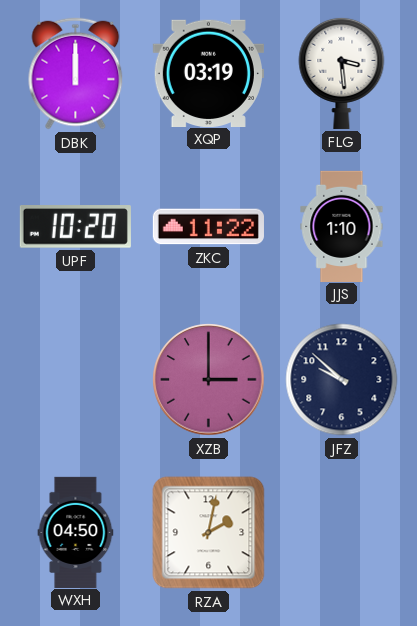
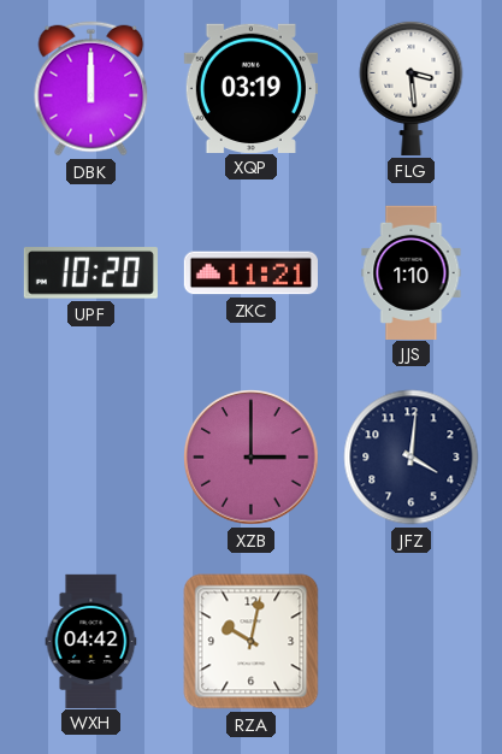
ZKC: 11:22 -> 11:21
JFZ: 9:52 -> 4:01
WXH: 04:50 -> 04:42
RZA: 2:02 -> 10:02
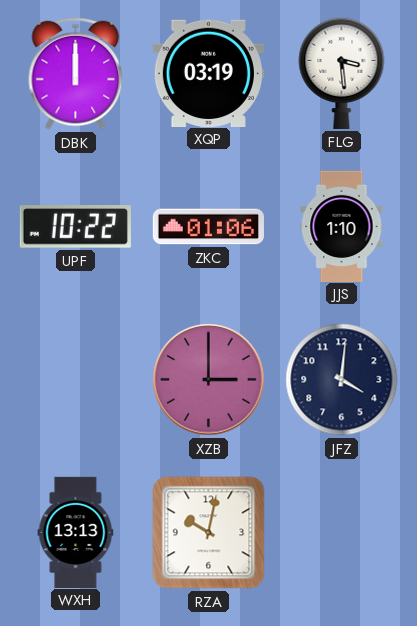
UPF: 10:20 -> 10:22
ZKC: 11:21 -> 01:06
WXH: 04:42 -> 13:13
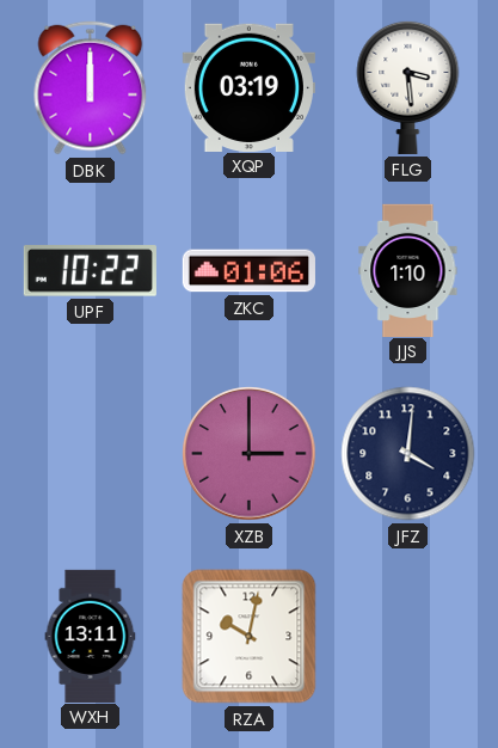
WXH: 13:13 -> 13:11
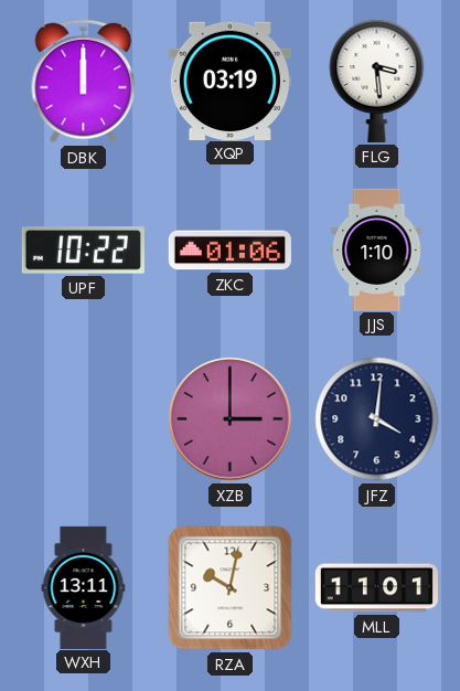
MLL: none -> 11:01
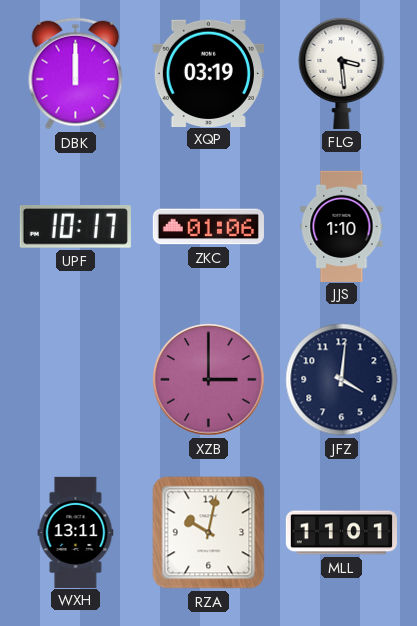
UPF: 10:22 -> 10:17
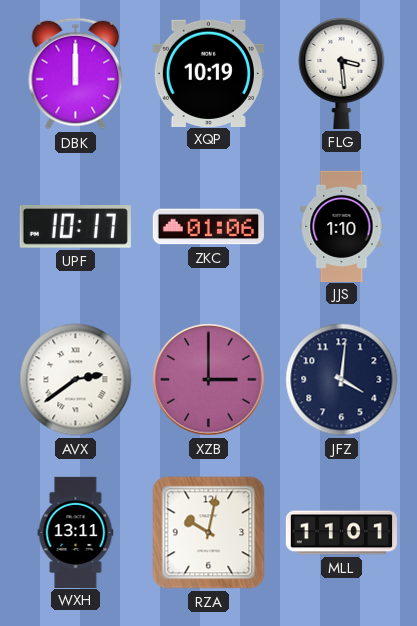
XQP: 03:19 -> 10:19
AVX: none -> 2:39
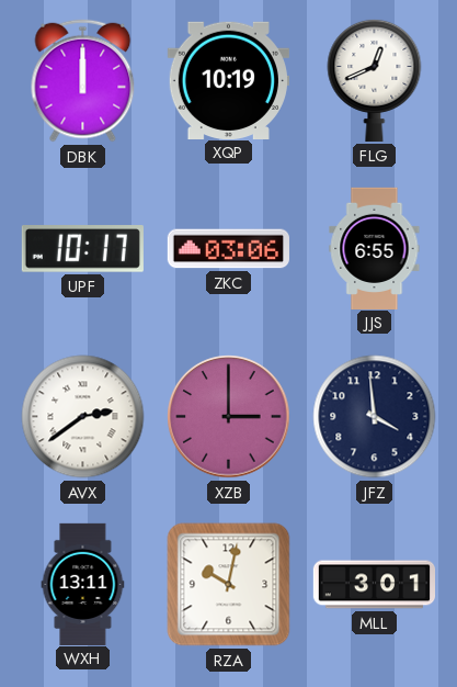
FLG: 3:29 -> 12:41
ZKC: 01:06 -> 03:06
JJS: 1:10 -> 6:55
JFZ: 4:01 -> 3:59
MLL: 11:01 -> 3:01
